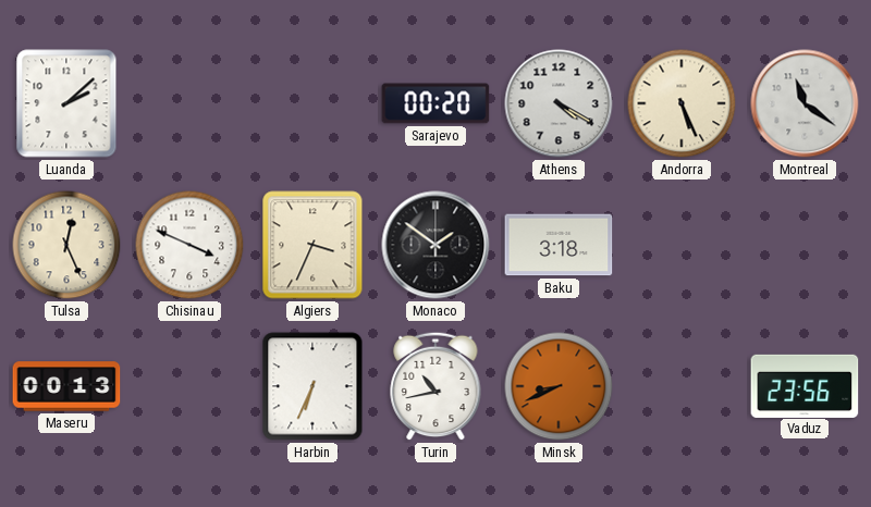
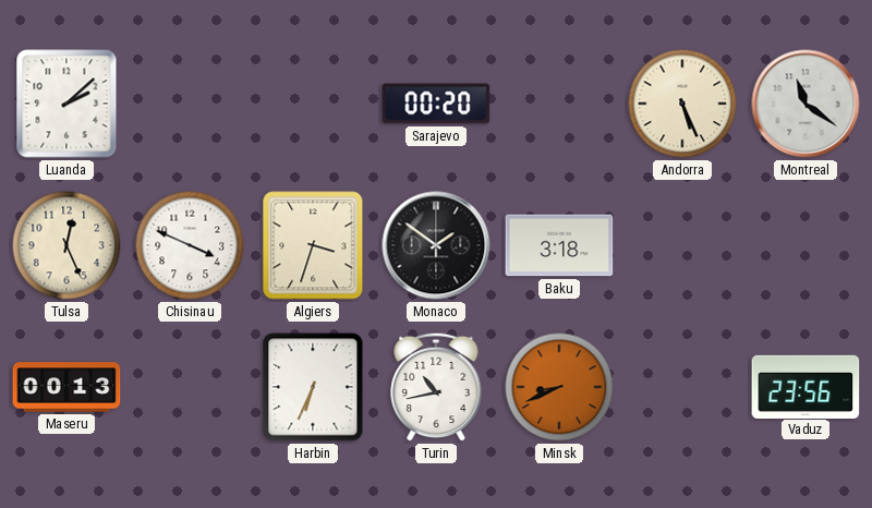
Athens: 4:20 -> none
Algiers: 3:34 -> 3:33
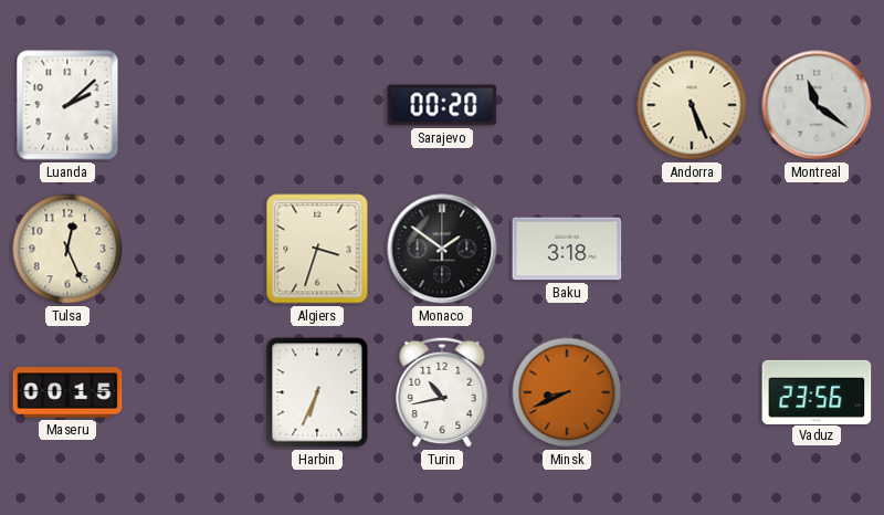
Chisinau: 3:49 -> none
Maseru: 00:13 -> 00:15
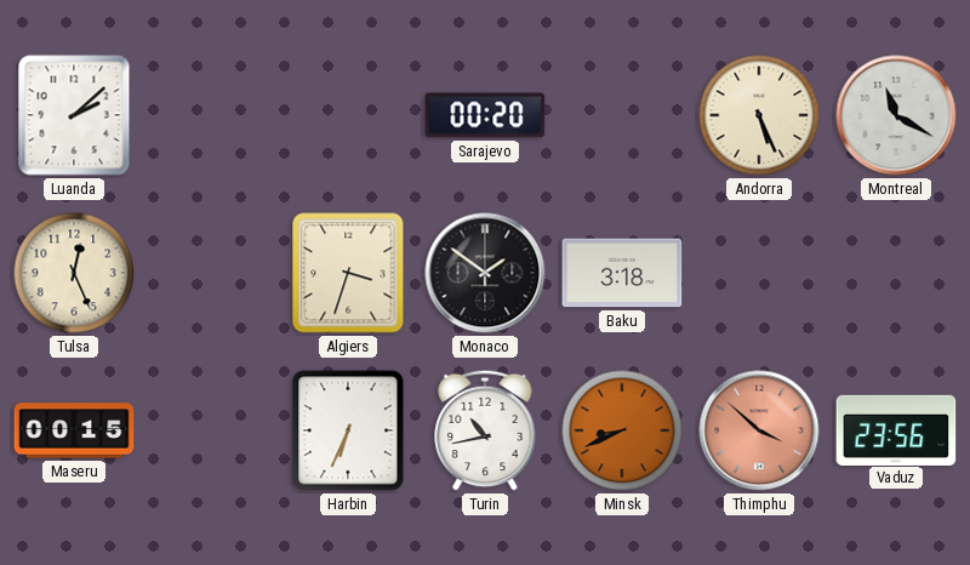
Montreal: 11:21 -> 11:20
Thimphu: none -> 3:52
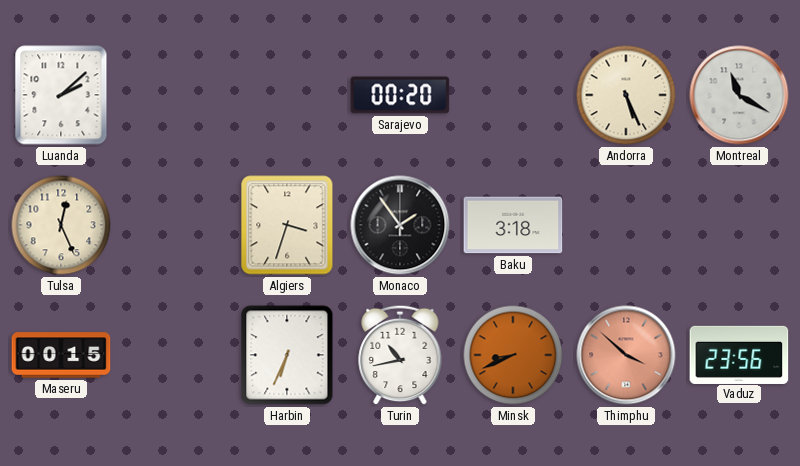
Monaco: 1:51 -> 1:54
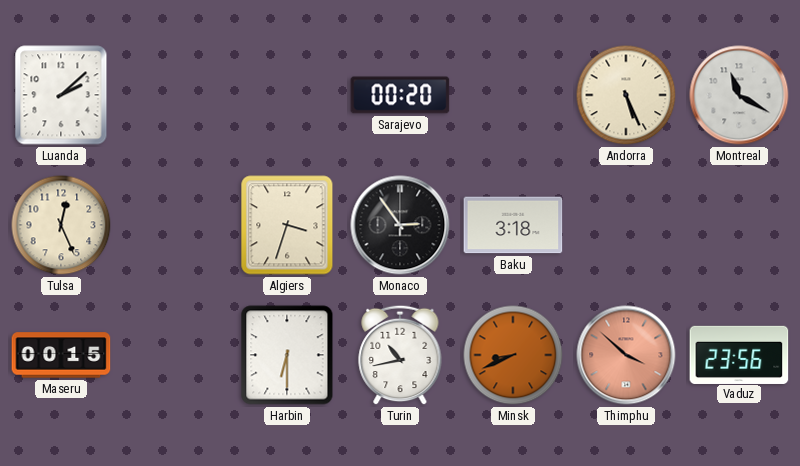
Monaco: 1:54 -> 2:54
Harbin: 6:34 -> 6:30
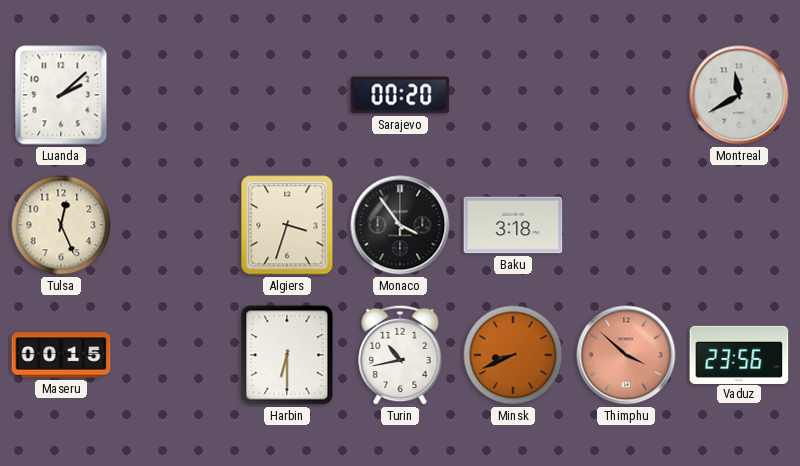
Andorra: 5:26 -> none
Montreal: 11:20 -> 11:40
Monaco: 2:54 -> 3:54
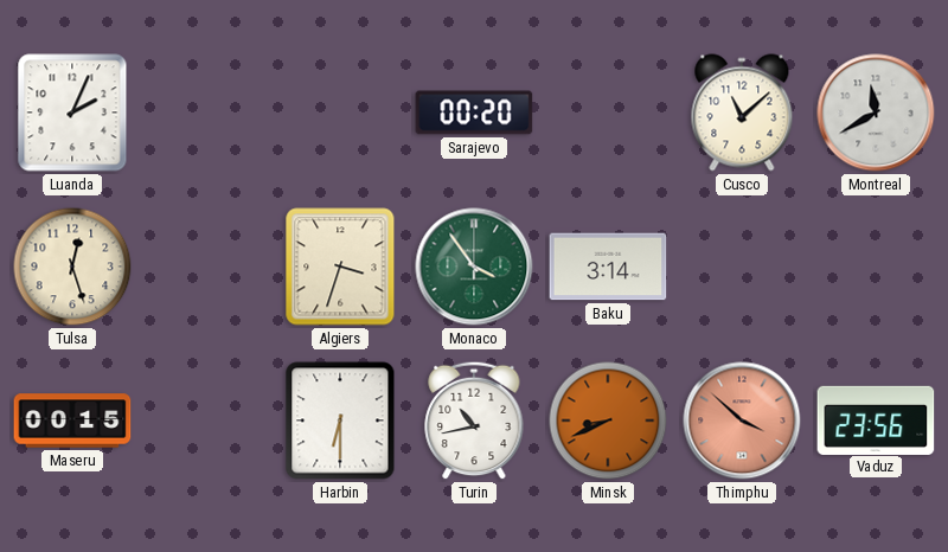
Luanda: 2:08 -> 2:04
Cusco: none -> 11:08
Tulsa: 12:26 -> 12:27
Monaco dial: black -> green
Baku: 3:18 -> 3:14
